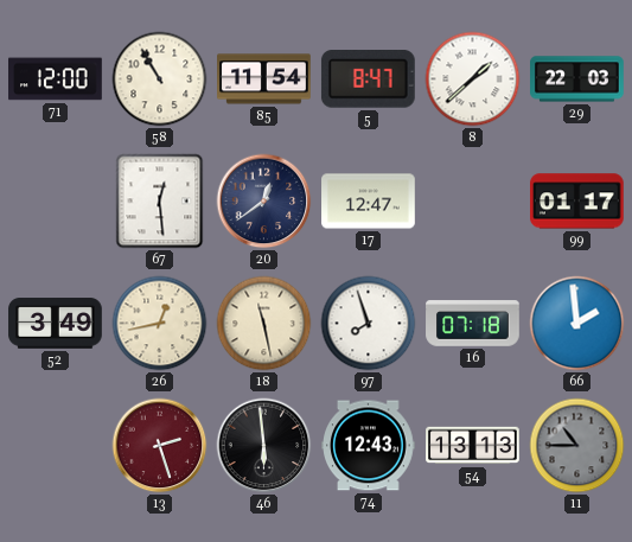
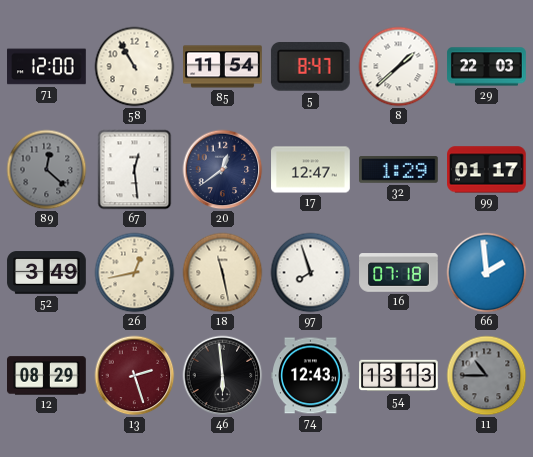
89: none -> 12:22
32: none -> 1:29
12: none -> 08:29
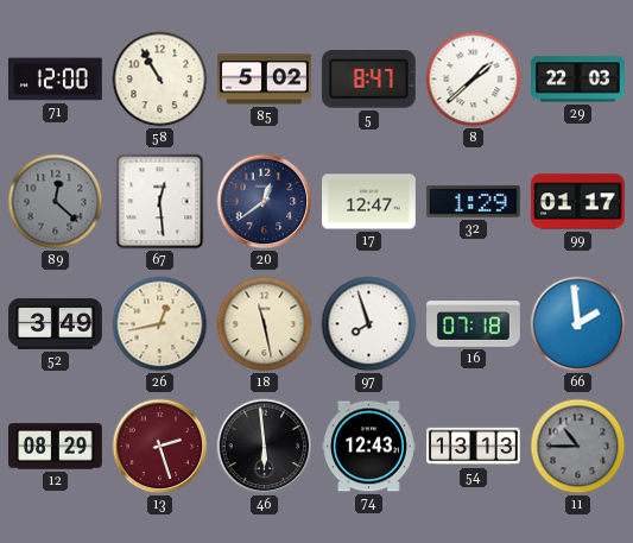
85: 11:54 -> 5:02
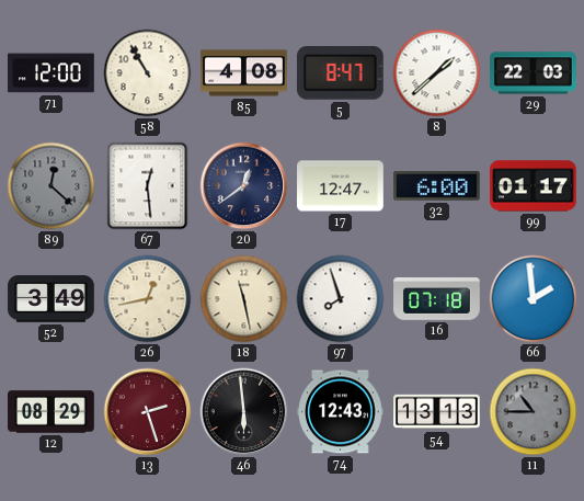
85: 5:02 -> 4:08
32: 1:29 -> 6:00
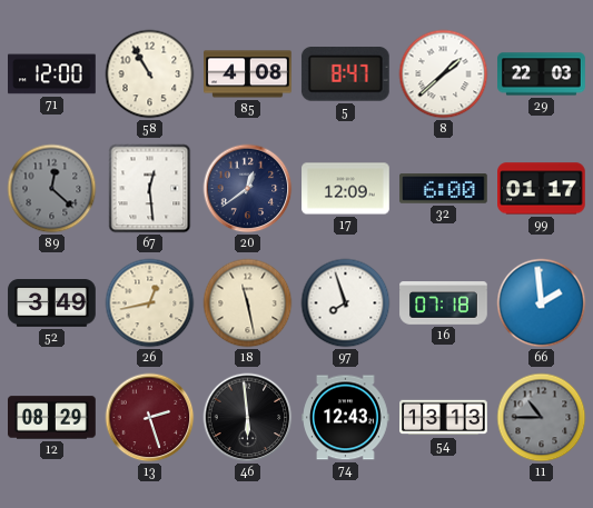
17: 12:47 -> 12:09
